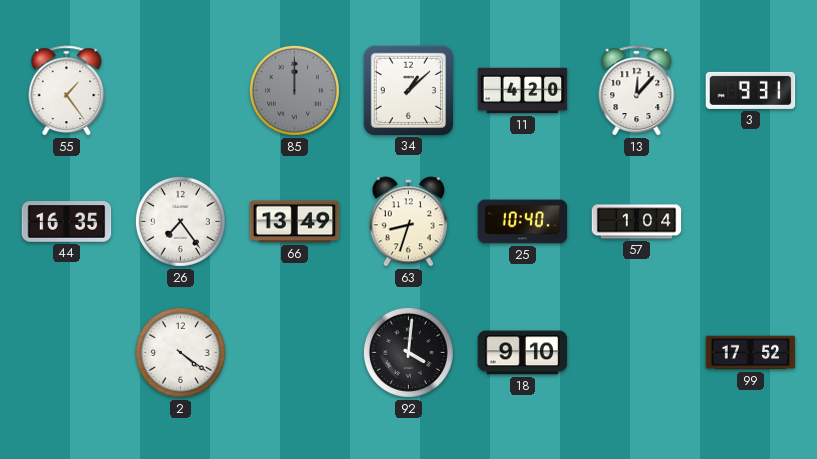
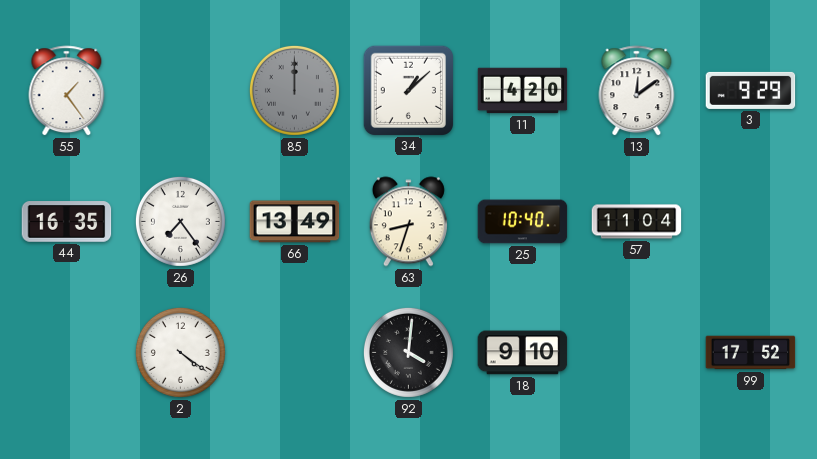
13: 12:07 -> 12:09
3: 9:31 -> 9:29
57: 1:04 -> 11:04
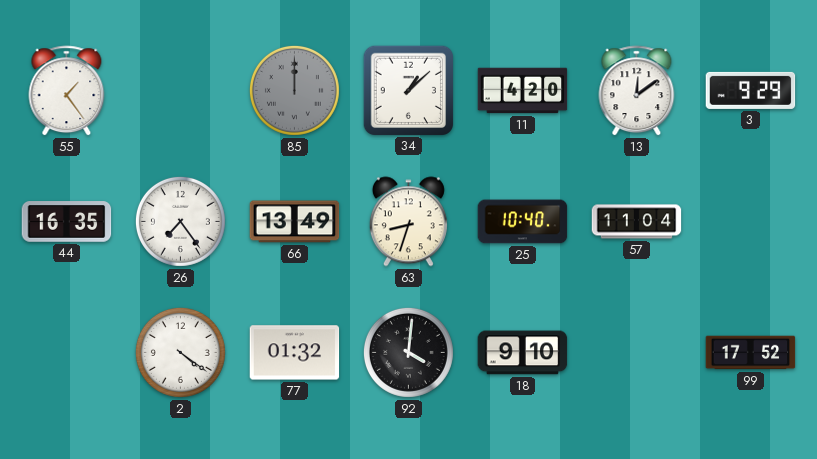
77: none -> 01:32
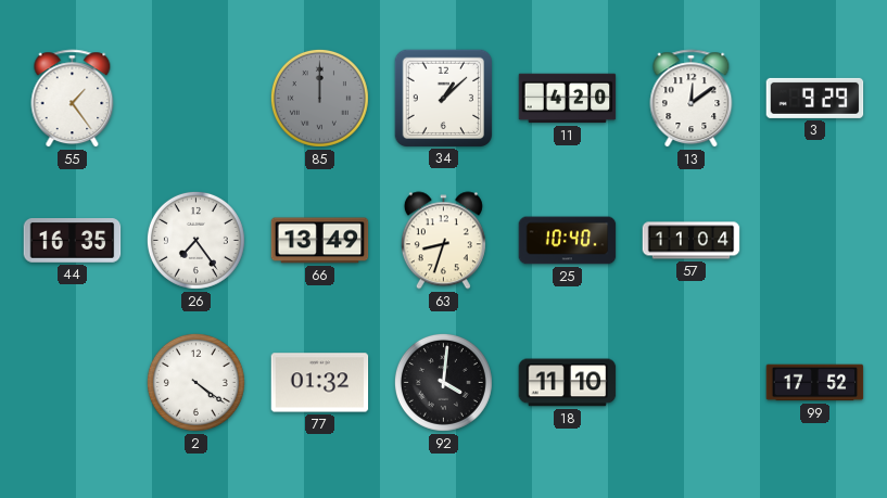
18: 9:10 -> 11:10
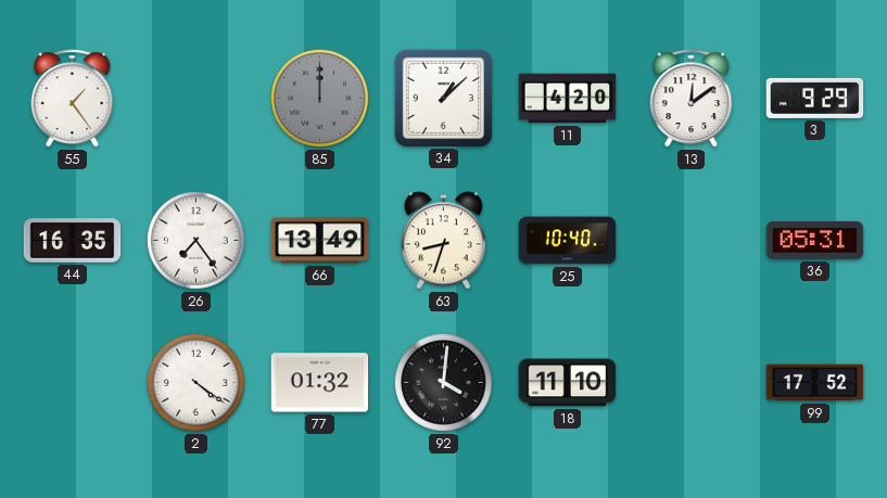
57: 11:04 -> none
36: none -> 05:31
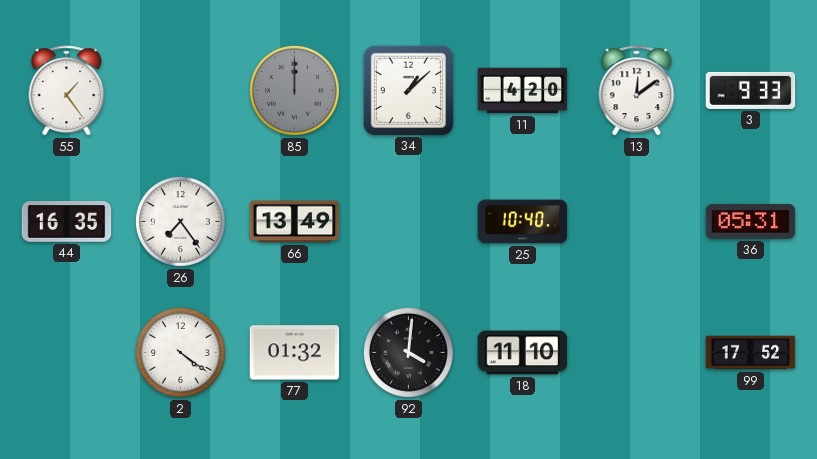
3: 9:29 -> 9:33
63: 8:33 -> none
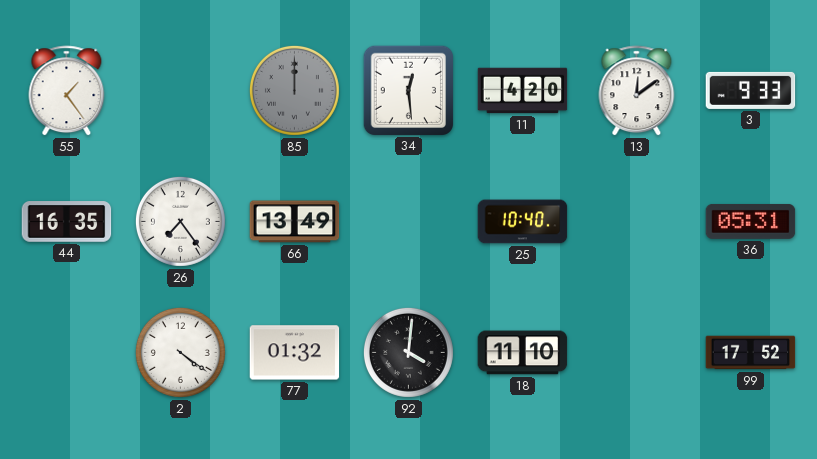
34: 1:08 -> 12:29
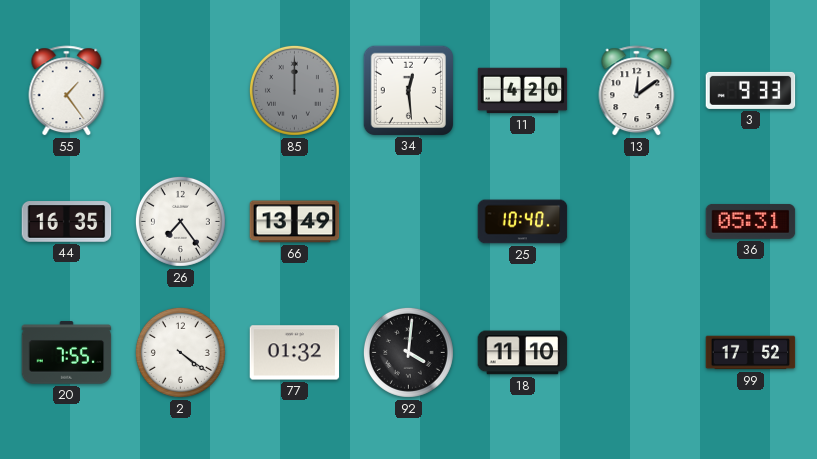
20: none -> 7:55
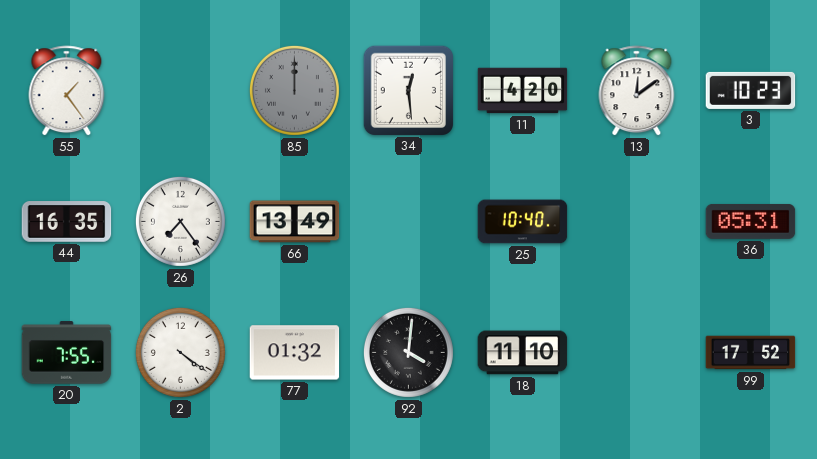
3: 9:33 -> 10:23
